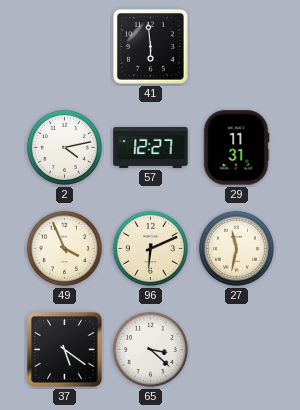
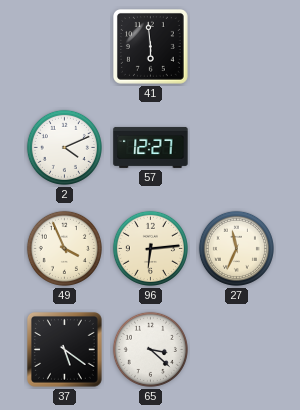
2: 4:13 -> 4:11
29: 11:31 -> none
96: 6:11 -> 6:14
27: 11:32 -> 11:34
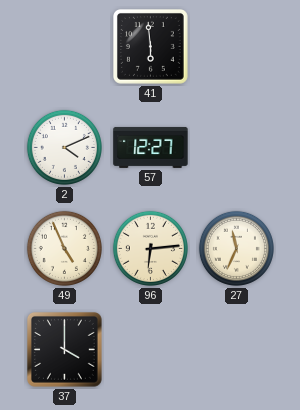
49: 3:56 -> 4:56
37: 5:21 -> 4:00
65: 3:22 -> none
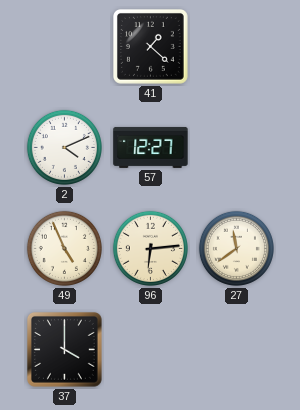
41: 5:59 -> 1:22
27: 11:34 -> 11:39
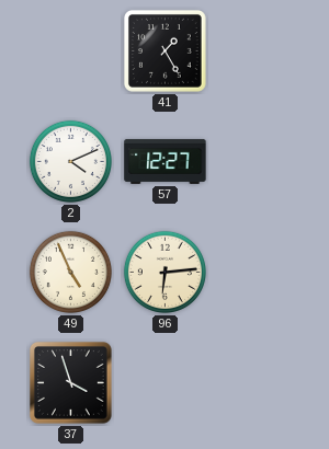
41: 1:22 -> 1:25
27: 11:39 -> none
37: 4:00 -> 3:57
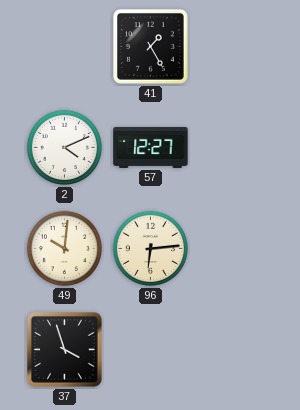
49: 4:56 -> 10:01
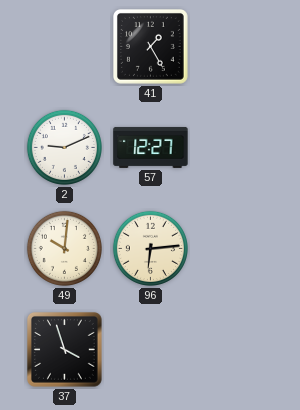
2: 4:11 -> 9:11
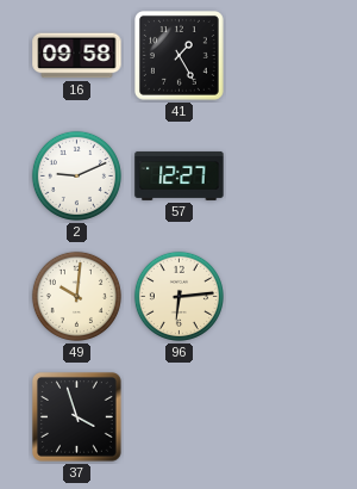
16: none -> 09:58
